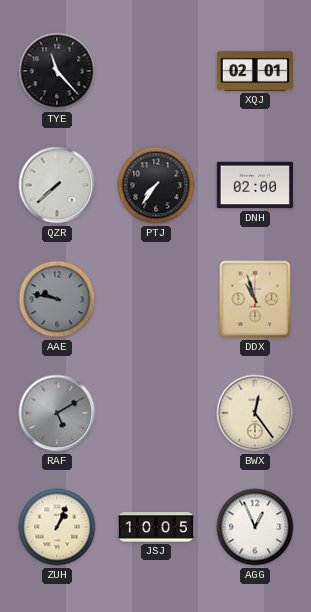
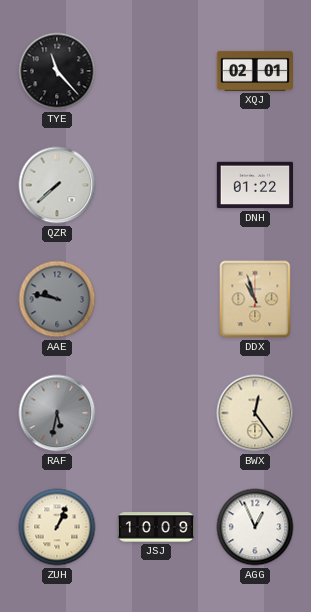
PTJ: 7:36 -> none
DNH: 02:00 -> 01:22
RAF: 5:10 -> 5:32
JSJ: 10:05 -> 10:09
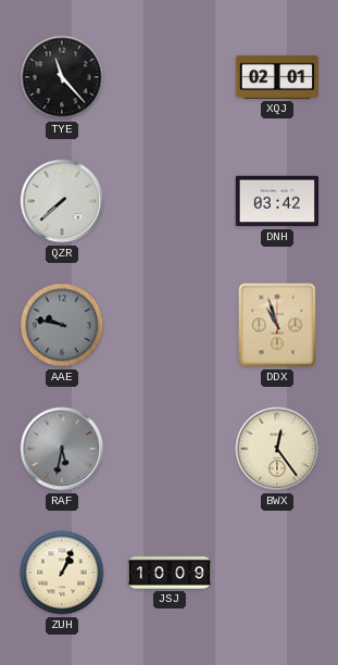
DNH: 01:22 -> 03:42
AGG: 12:56 -> none
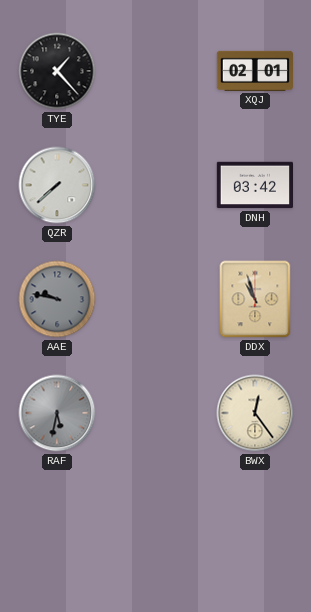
TYE: 11:23 -> 1:23
ZUH: 1:04 -> none
JSJ: 10:09 -> none
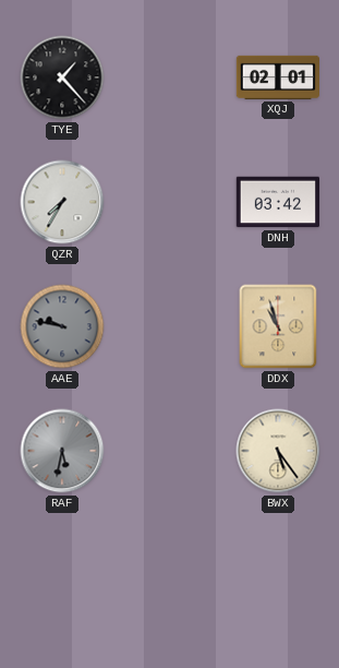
QZR: 7:38 -> 7:35
BWX: 12:24 -> 5:24
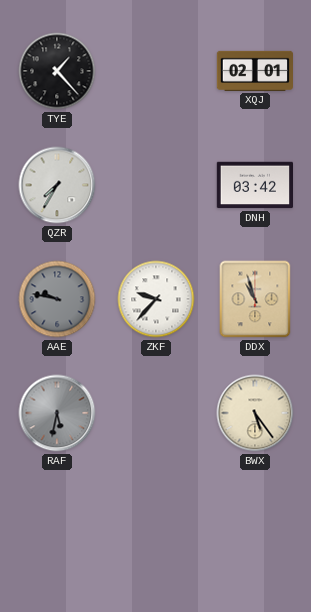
ZKF: none -> 9:37
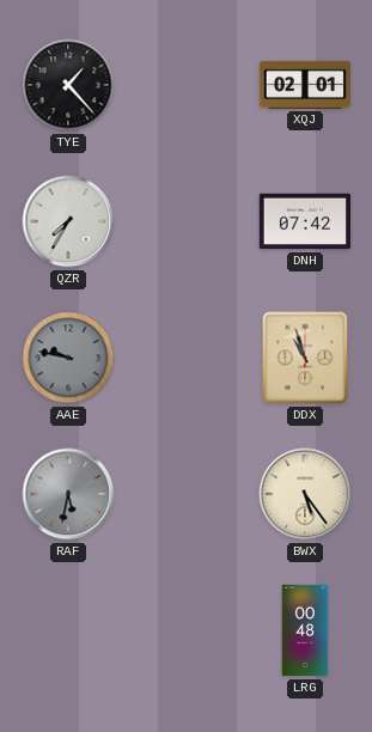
DNH: 03:42 -> 07:42
ZKF: 9:37 -> none
LRG: none -> 00:48
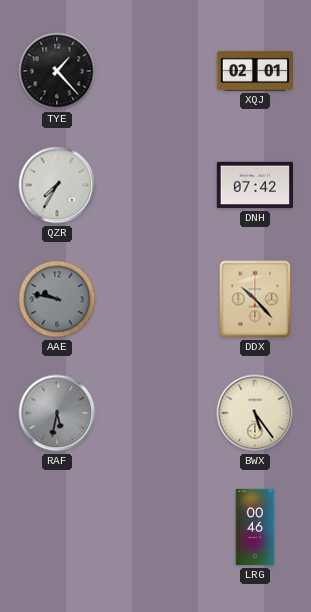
DDX: 10:57 -> 10:23
LRG: 00:48 -> 00:46
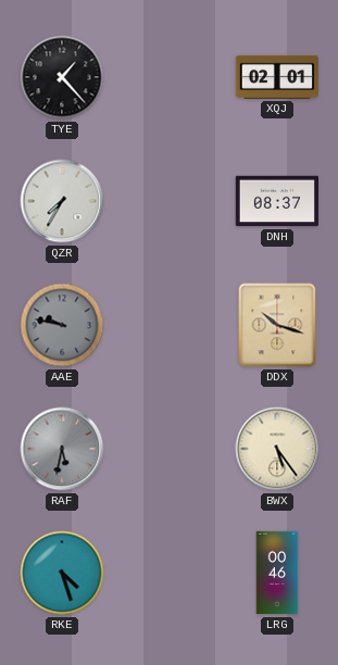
DNH: 07:42 -> 08:37
DDX: 10:23 -> 10:18
RKE: none -> 4:27
